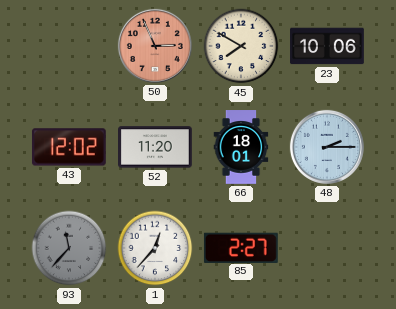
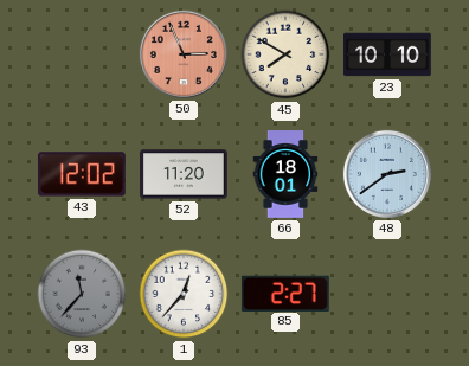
23: 10:06 -> 10:10
48: 2:15 -> 2:39
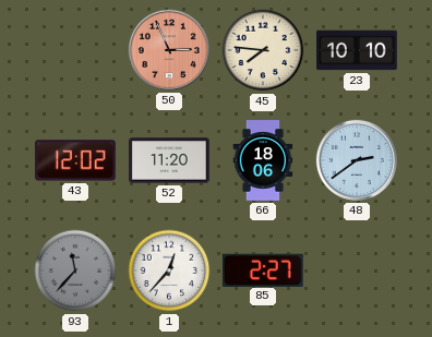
45: 7:50 -> 7:46
66: 18:01 -> 18:06
